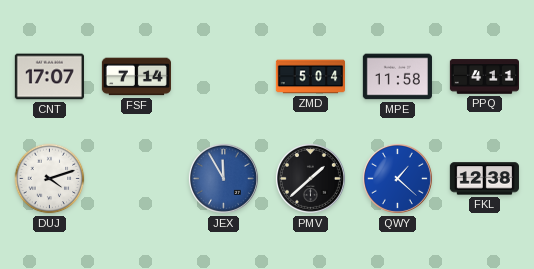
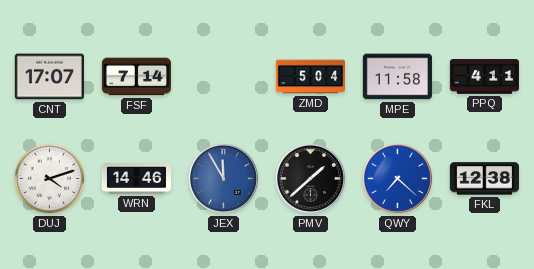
WRN: none -> 14:46
QWY: 1:22 -> 7:22
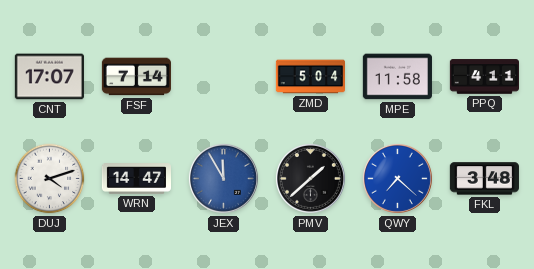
WRN: 14:46 -> 14:47
FKL: 12:38 -> 3:48
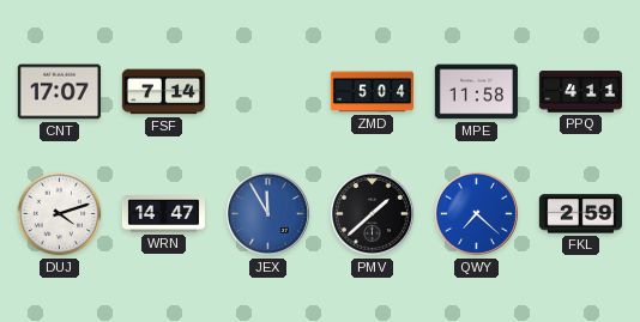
FKL: 3:48 -> 2:59
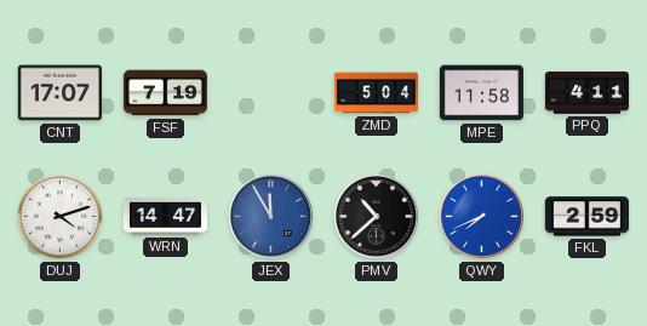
FSF: 7:14 -> 7:19
PMV: 1:38 -> 10:38
QWY: 7:22 -> 7:41
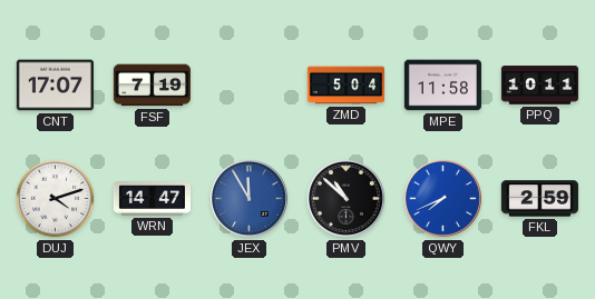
PPQ: 4:11 -> 10:11
PMV: 10:38 -> 10:52
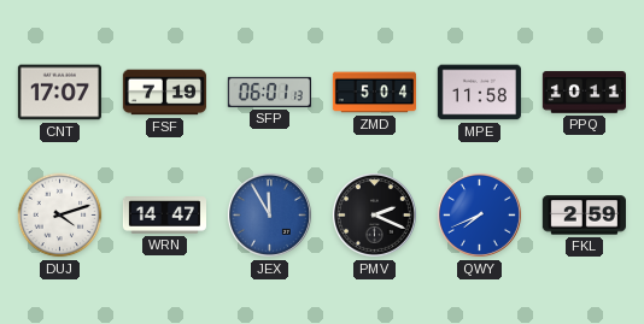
SFP: none -> 06:01
PMV: 10:52 -> 2:19
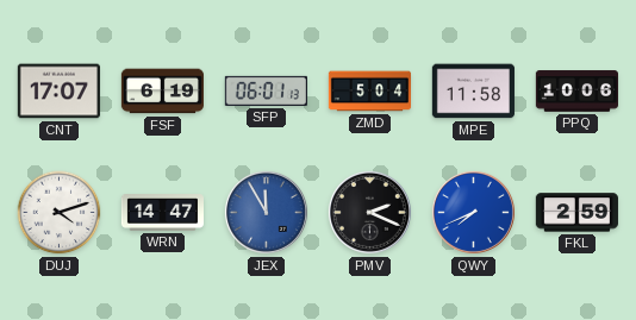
FSF: 7:19 -> 6:19
PPQ: 10:11 -> 10:06
